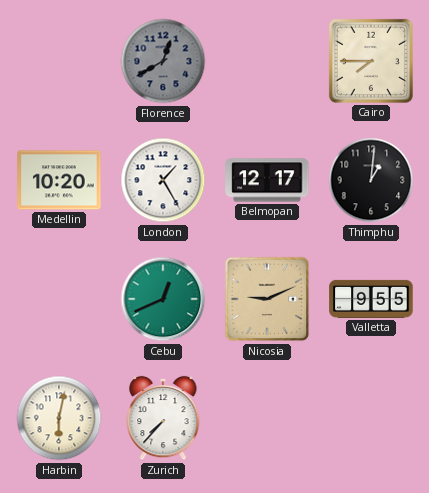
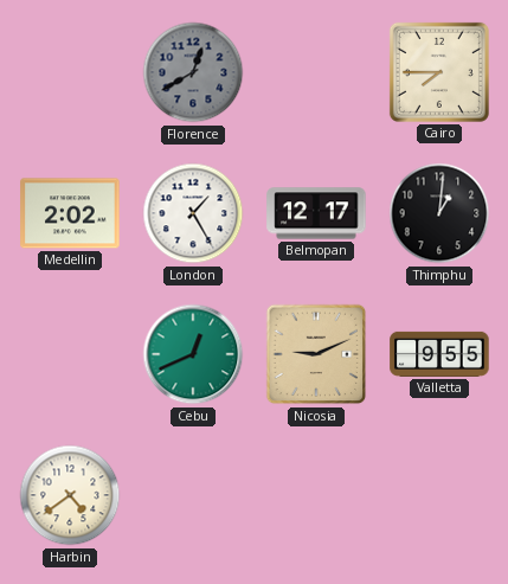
Medellin: 10:20 -> 2:02
Harbin: 6:02 -> 4:39
Zurich: 7:37 -> none
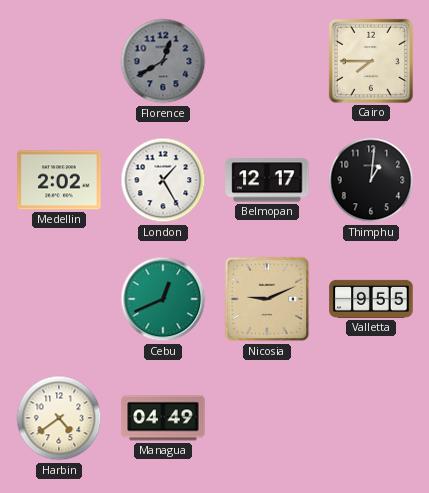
Managua: none -> 04:49
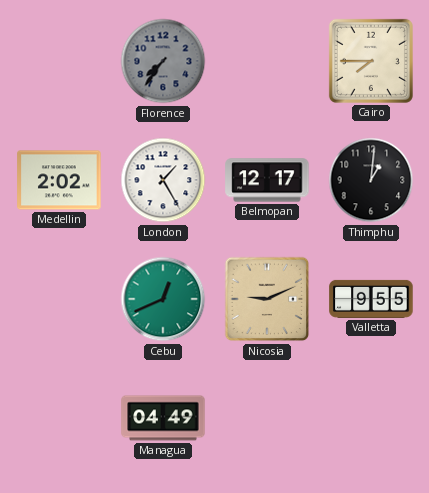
Florence: 12:40 -> 7:36
Harbin: 4:39 -> none
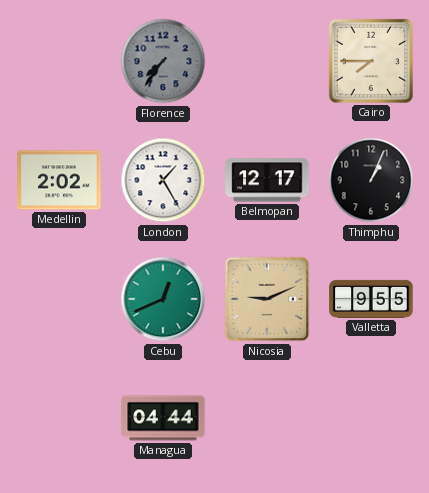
Thimphu: 1:01 -> 1:04
Managua: 04:49 -> 04:44
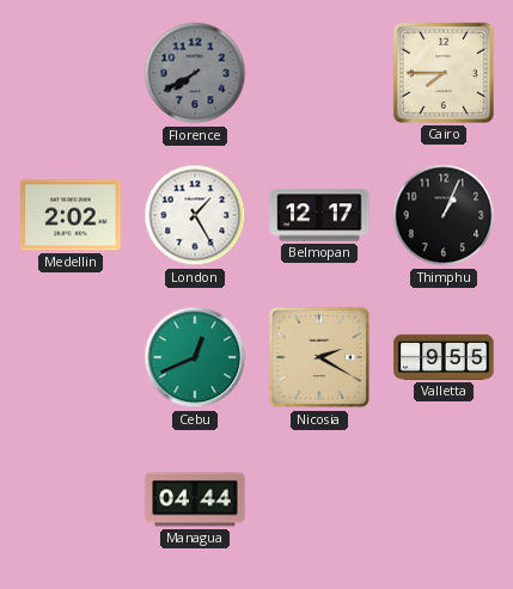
Florence: 7:36 -> 7:40
Nicosia: 9:11 -> 2:20
